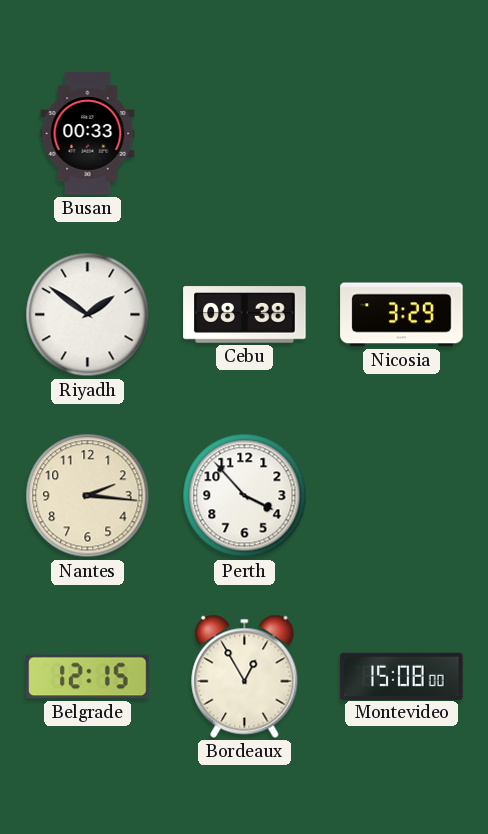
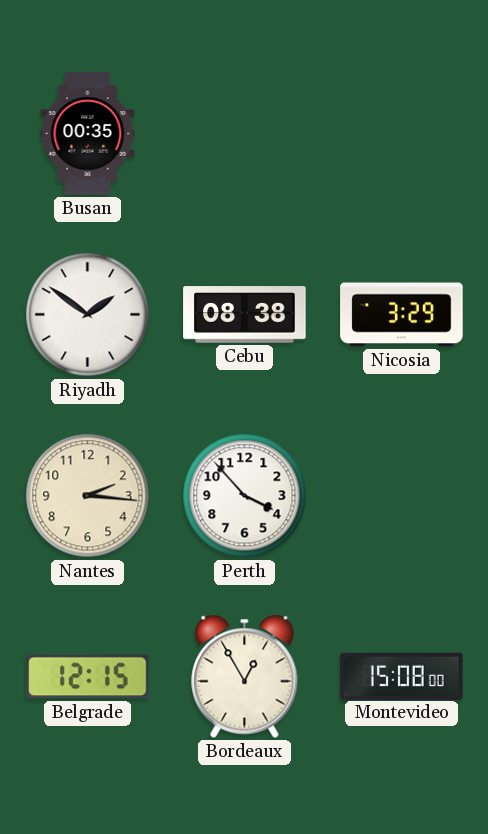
Busan: 00:33 -> 00:35
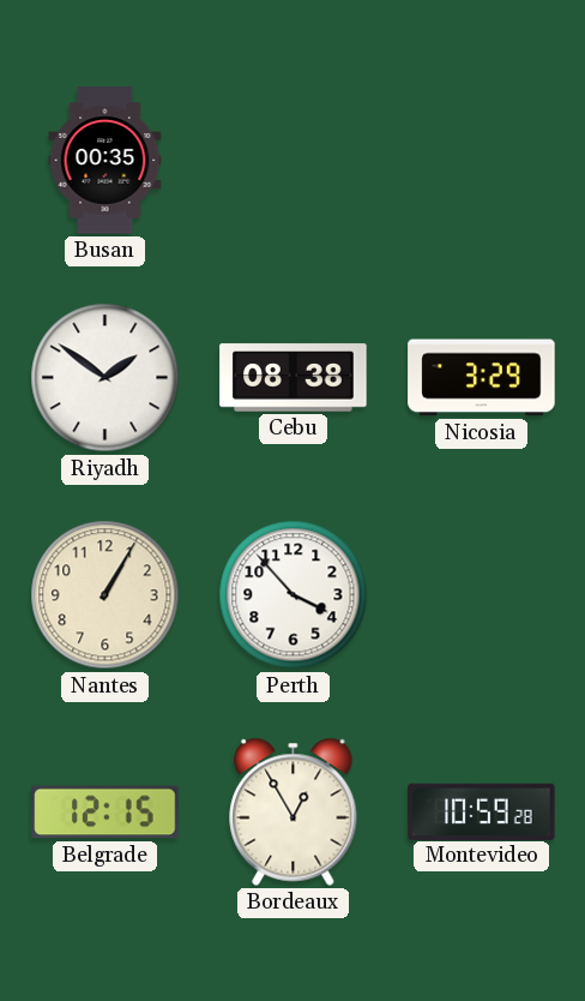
Nantes: 2:16 -> 1:05
Montevideo: 15:08 -> 10:59
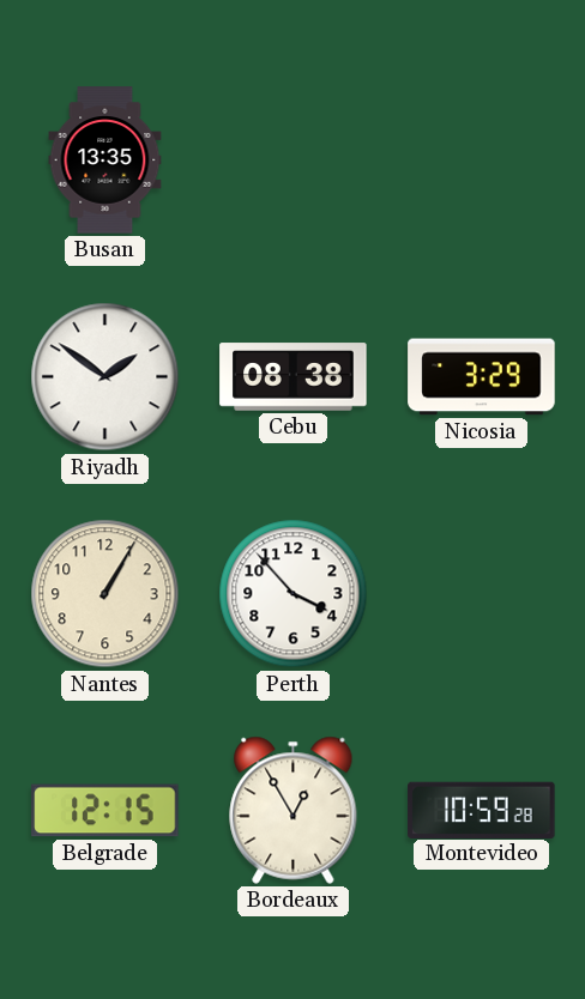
Busan: 00:35 -> 13:35
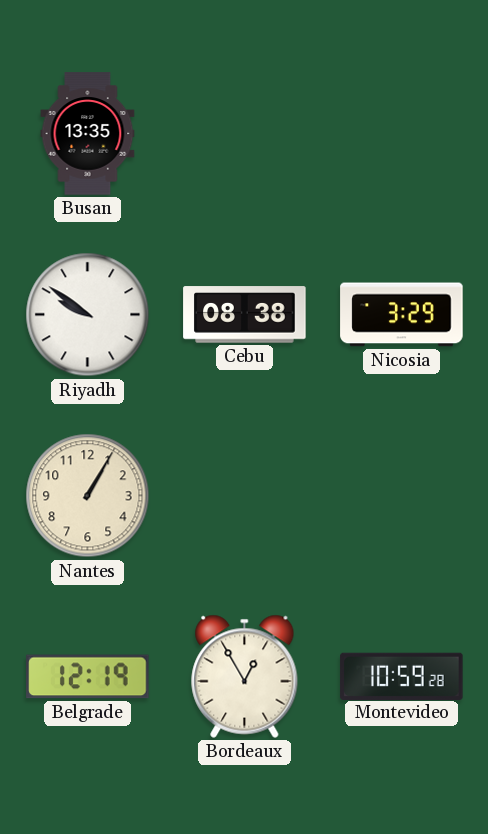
Riyadh: 1:51 -> 9:51
Perth: 3:53 -> none
Belgrade: 12:15 -> 12:19
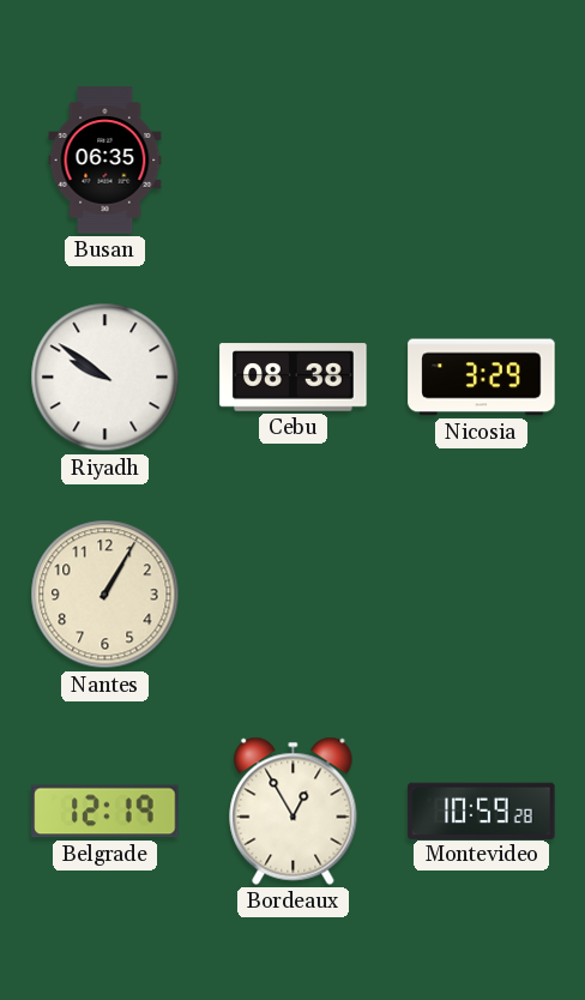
Busan: 13:35 -> 06:35
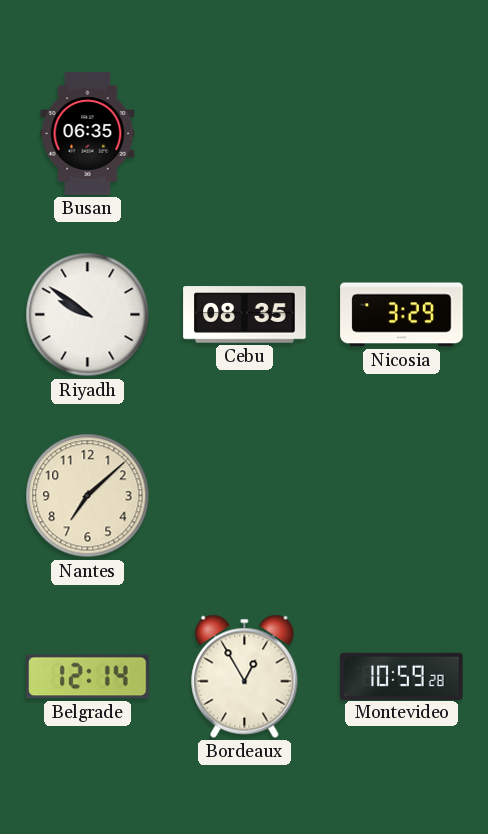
Cebu: 08:38 -> 08:35
Nantes: 1:05 -> 7:08
Belgrade: 12:19 -> 12:14
